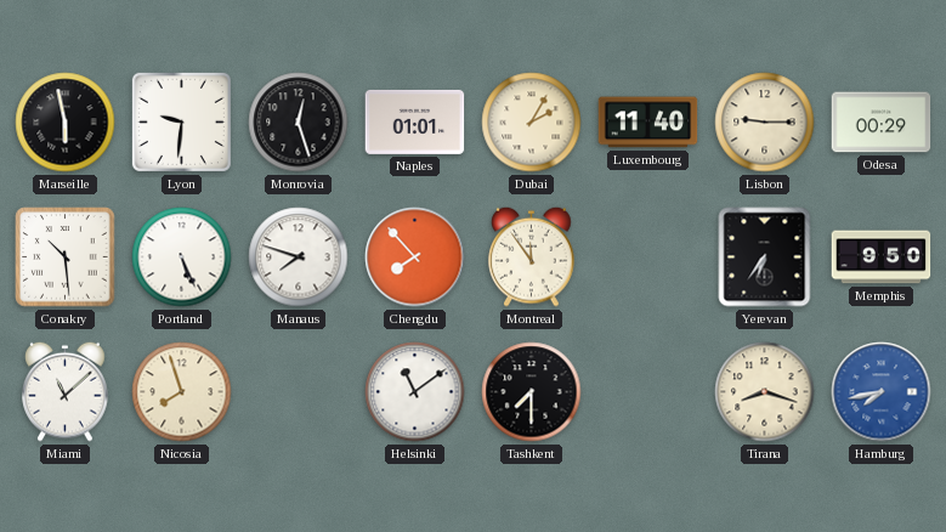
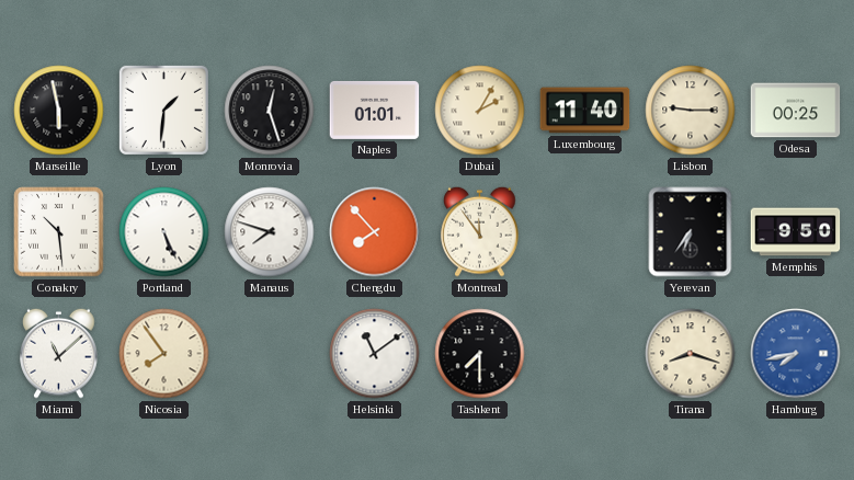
Lyon: 9:31 -> 1:31
Odesa: 00:29 -> 00:25
Nicosia: 7:57 -> 7:54
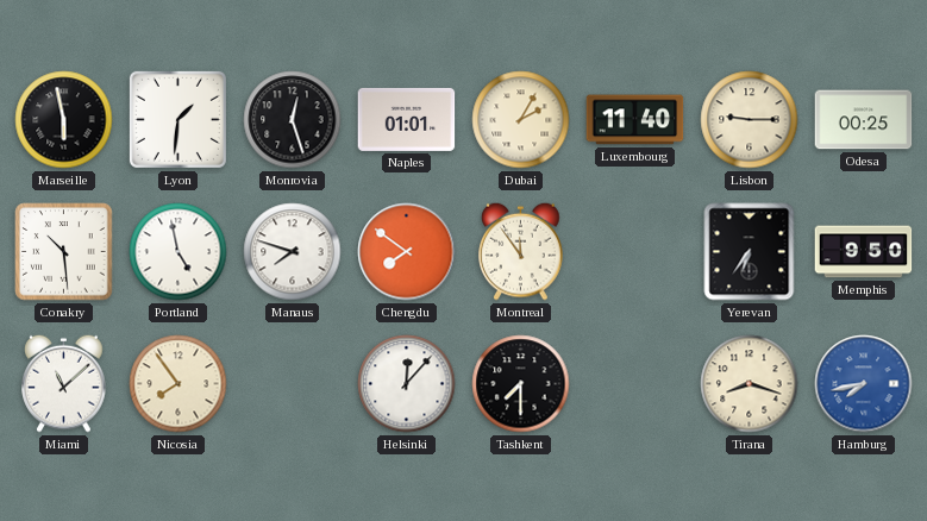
Portland: 5:26 -> 4:58
Chengdu: 7:53 -> 7:51
Helsinki: 11:09 -> 12:07
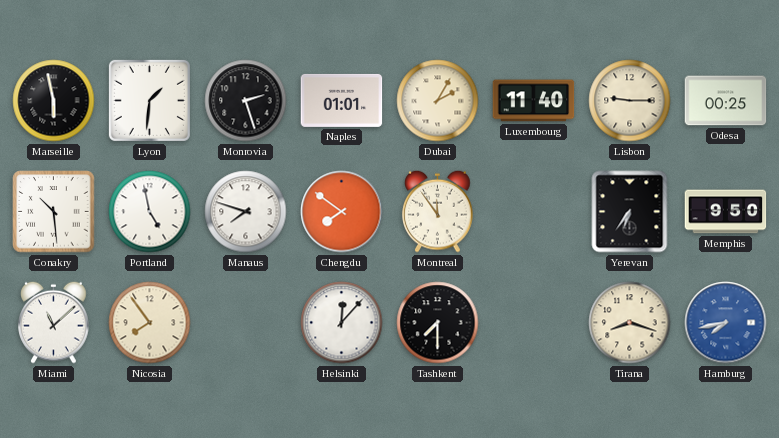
Monrovia: 12:27 -> 2:27
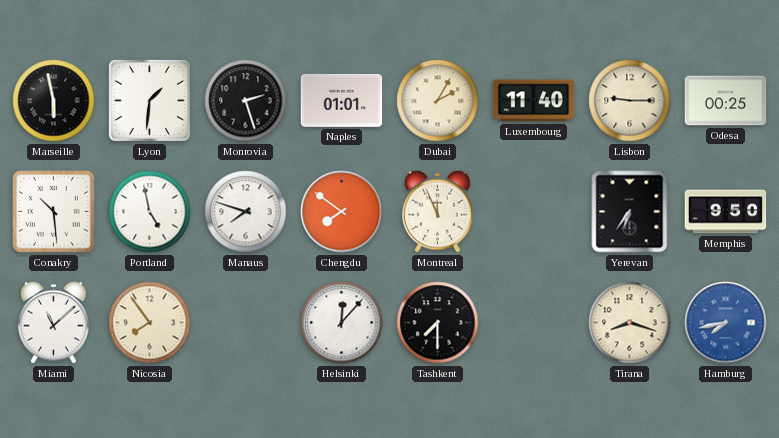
Montreal: 11:54 -> 11:56
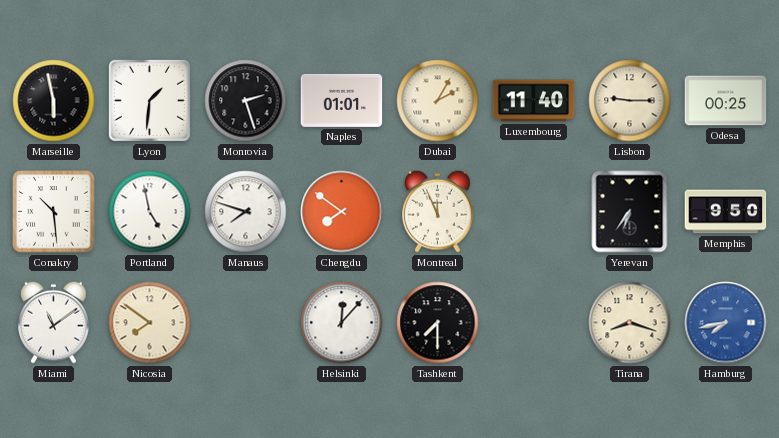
Miami: 11:08 -> 11:09
Nicosia: 7:54 -> 7:51
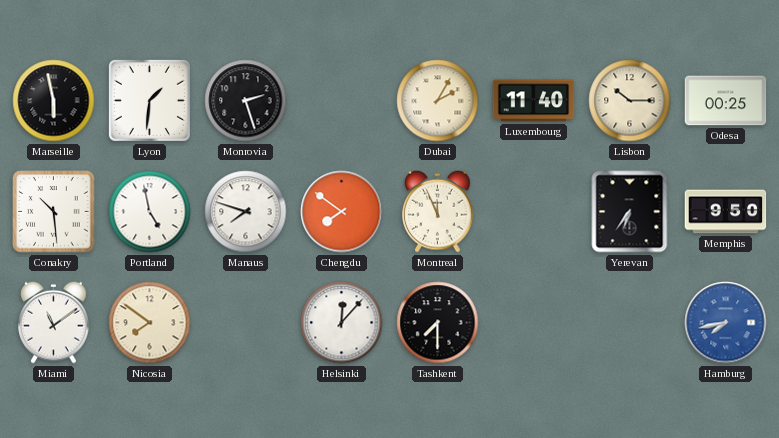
Naples: 01:01 -> none
Lisbon: 9:15 -> 10:15
Tirana: 8:18 -> none
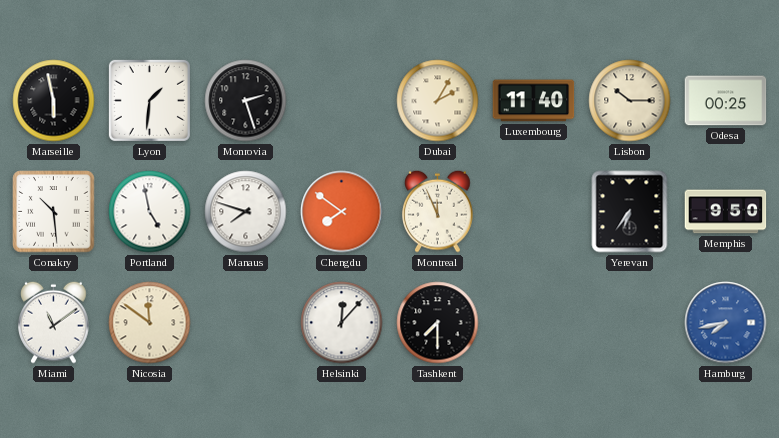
Nicosia: 7:51 -> 11:51
